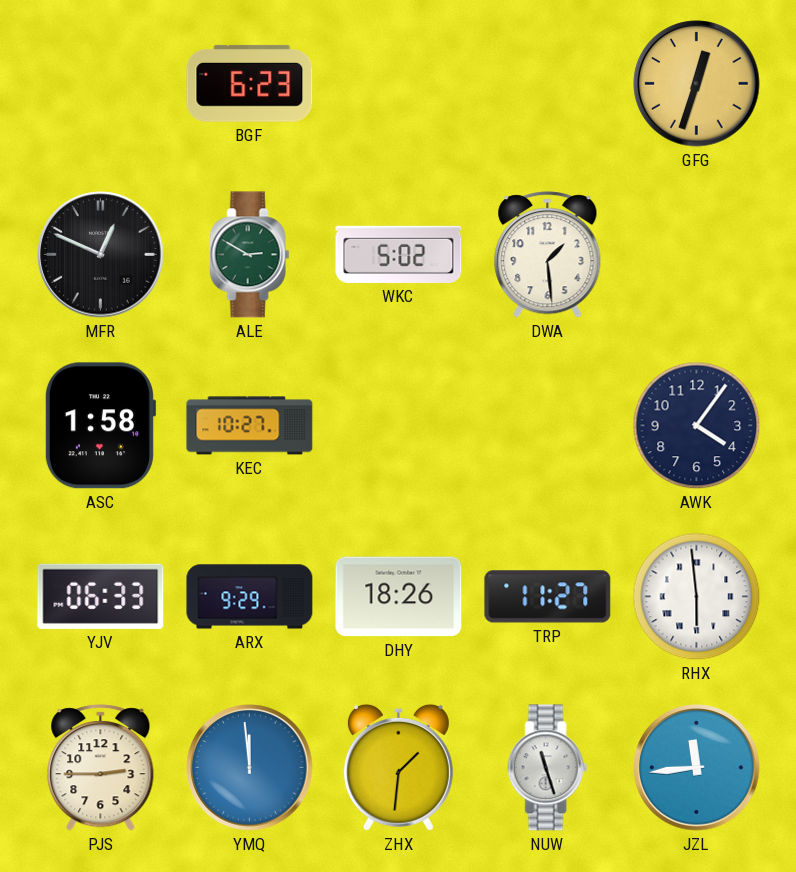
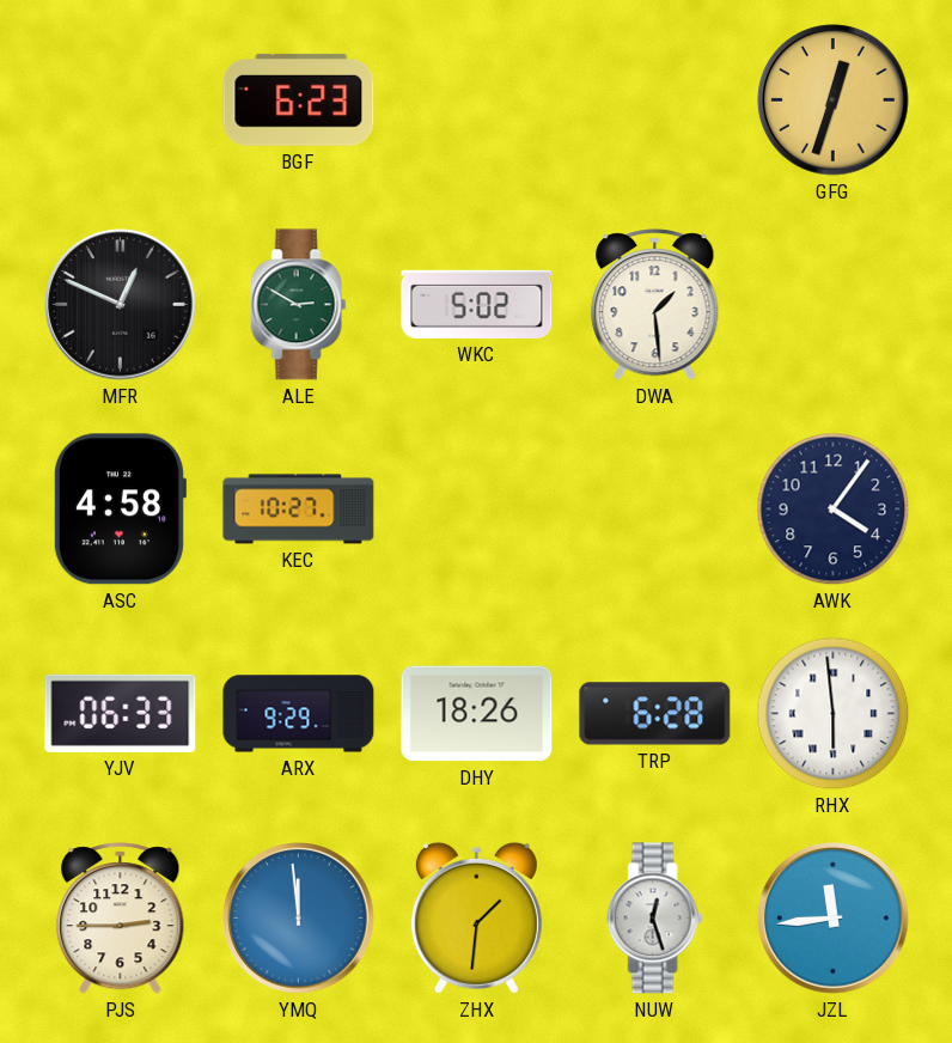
ASC: 1:58 -> 4:58
TRP: 11:27 -> 6:28
NUW: 11:27 -> 12:27
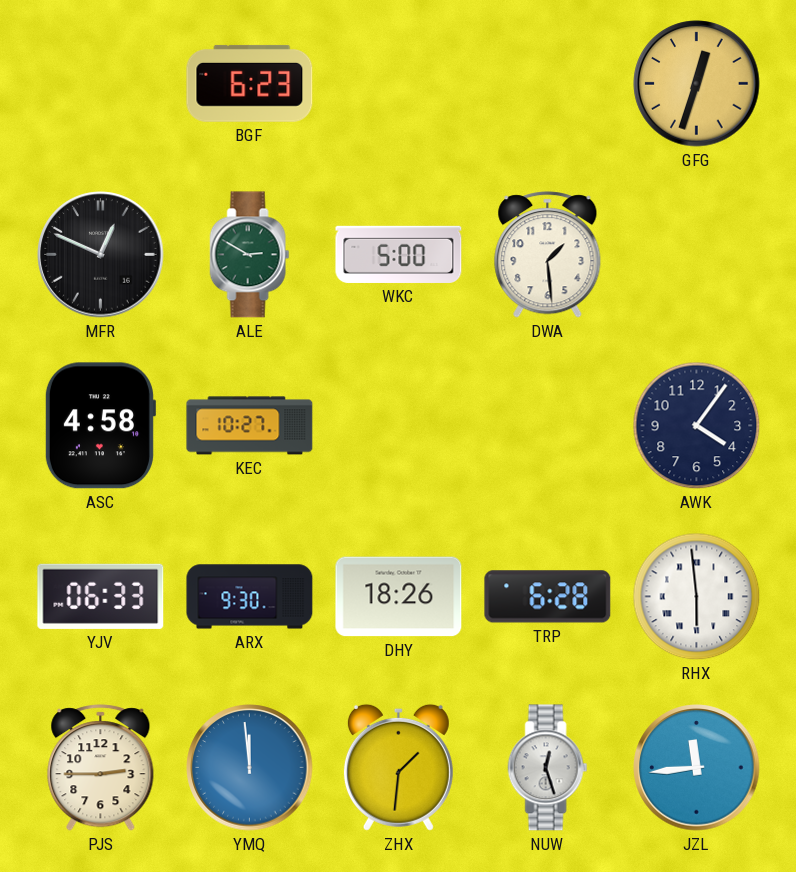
WKC: 5:02 -> 5:00
ARX: 9:29 -> 9:30
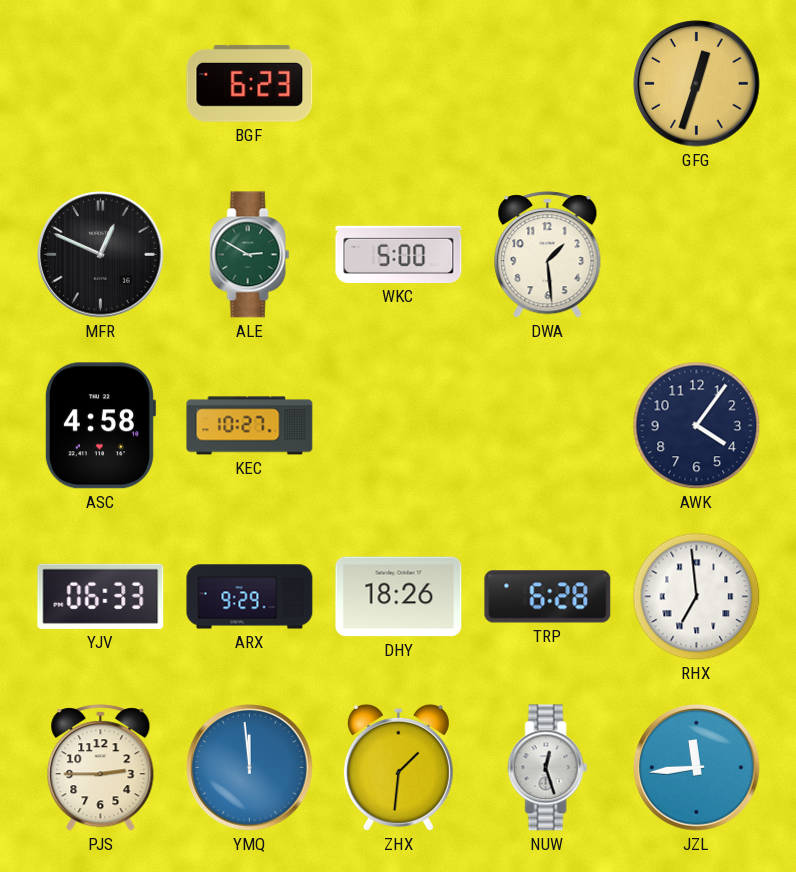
ARX: 9:30 -> 9:29
RHX: 5:59 -> 6:59
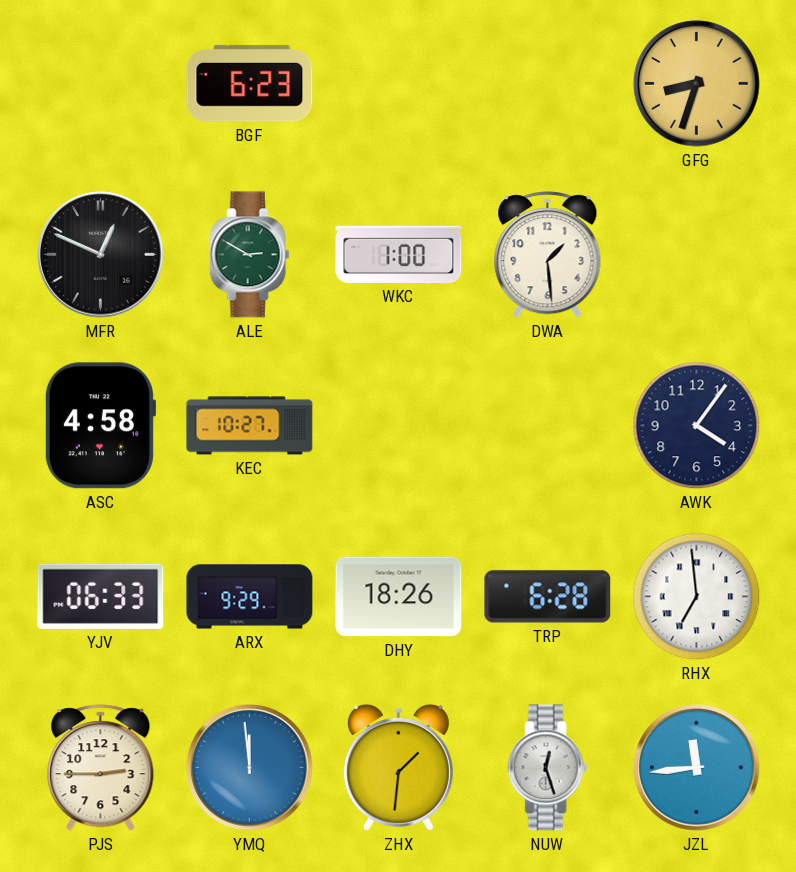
GFG: 12:33 -> 8:33
WKC: 5:00 -> 1:00
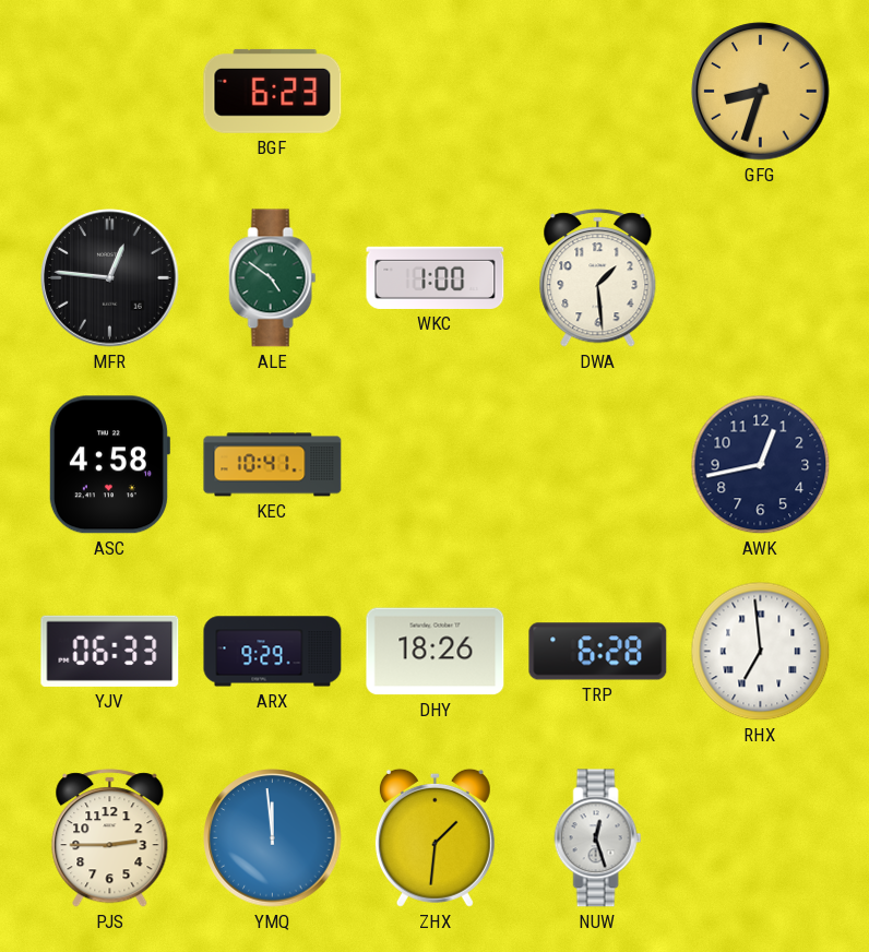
MFR: 12:49 -> 12:46
ALE: 2:50 -> 4:51
KEC: 10:27 -> 10:41
AWK: 4:06 -> 12:43
JZL: 11:44 -> none
